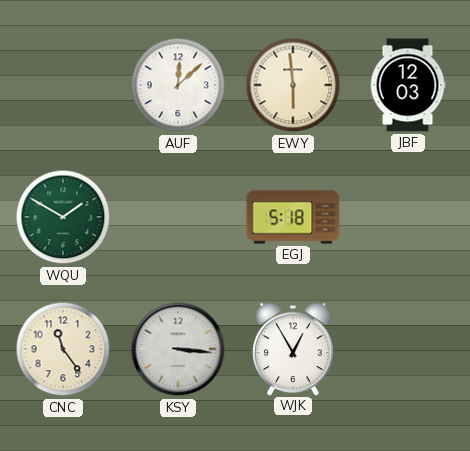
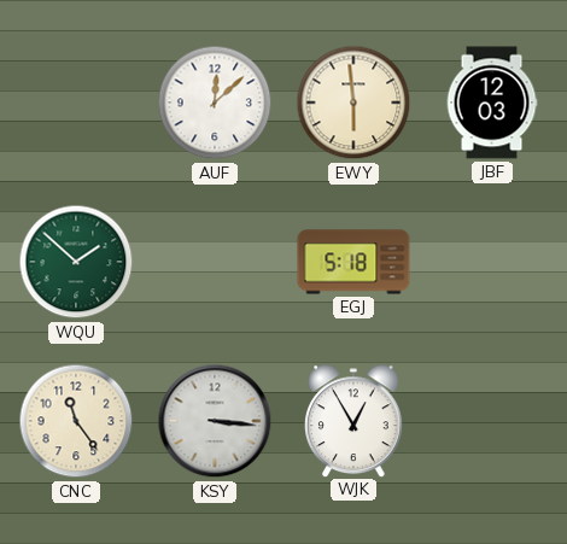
WQU: 1:50 -> 1:52
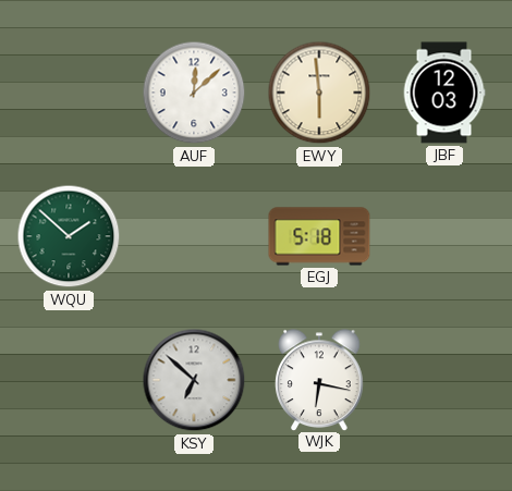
CNC: 11:24 -> none
KSY: 3:16 -> 6:52
WJK: 12:55 -> 6:17
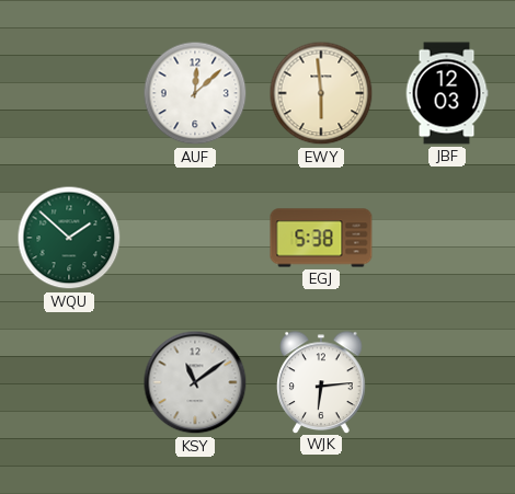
EGJ: 5:18 -> 5:38
KSY: 6:52 -> 11:09
WJK: 6:17 -> 6:14
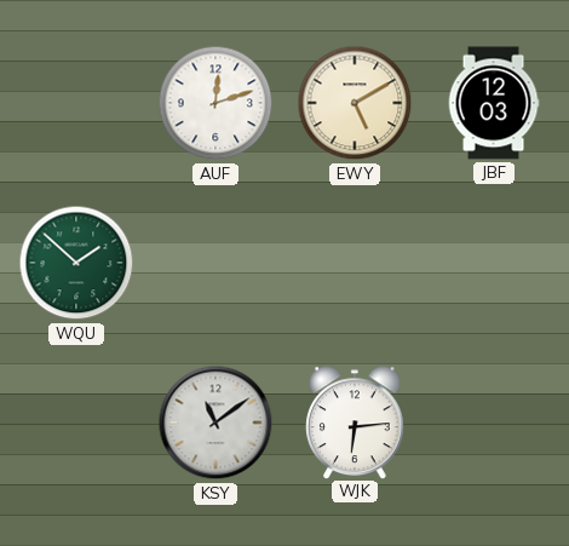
AUF: 12:08 -> 12:12
EWY: 5:59 -> 5:10
EGJ: 5:38 -> none
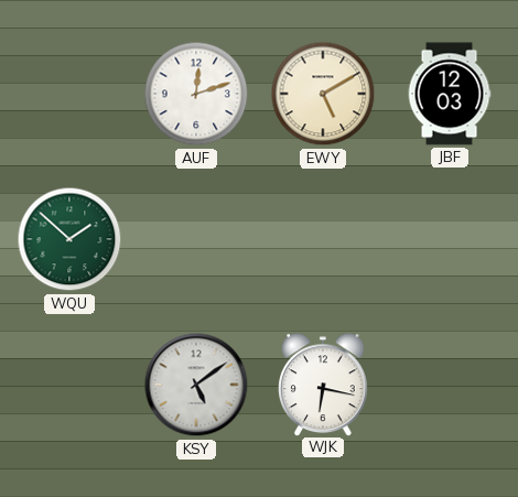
KSY: 11:09 -> 5:09
WJK: 6:14 -> 6:17
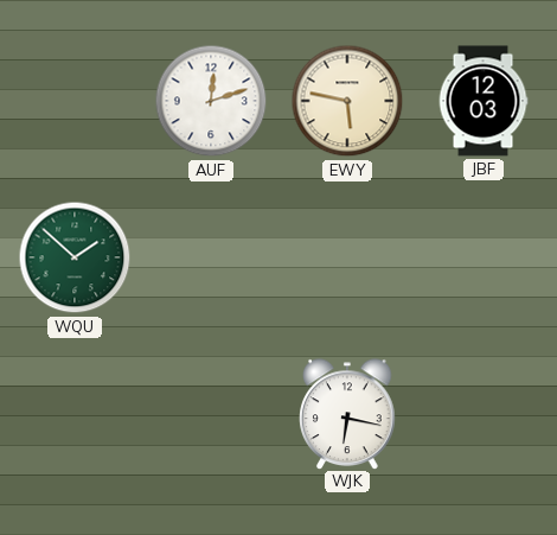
EWY: 5:10 -> 5:47
KSY: 5:09 -> none
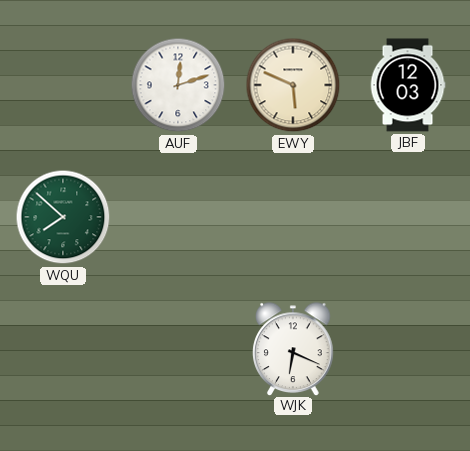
EWY: 5:47 -> 5:49
WQU: 1:52 -> 7:52
WJK: 6:17 -> 6:19
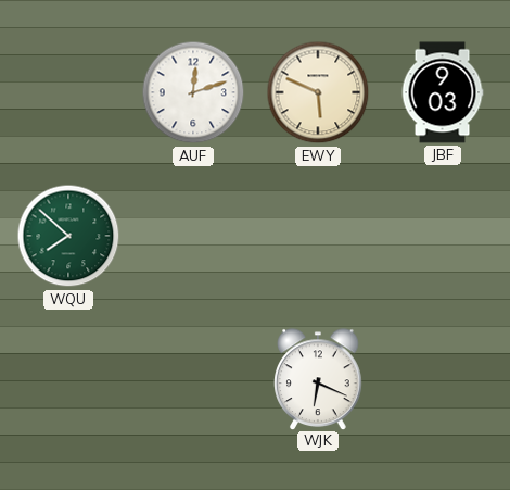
JBF: 12:03 -> 9:03
